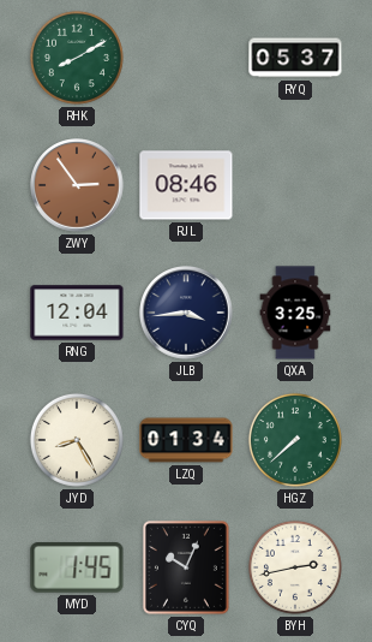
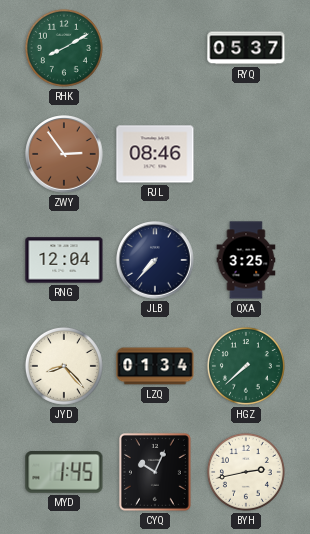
JLB: 3:44 -> 7:37
JYD: 8:25 -> 8:23
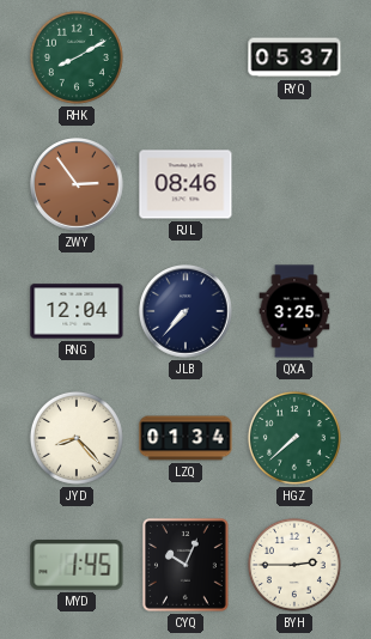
BYH: 2:43 -> 2:45
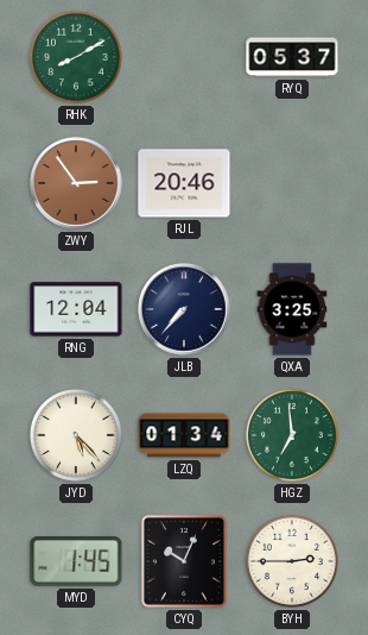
RJL: 08:46 -> 20:46
JYD: 8:23 -> 5:23
HGZ: 7:38 -> 6:59
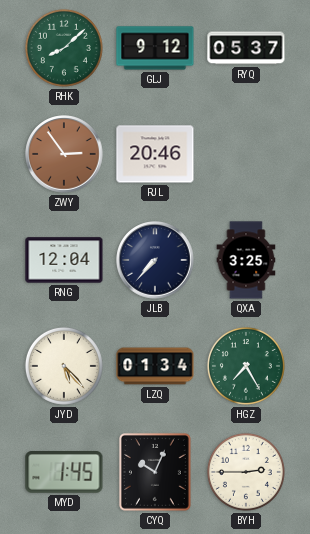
RHK: 8:10 -> 8:08
GLJ: none -> 9:12
HGZ: 6:59 -> 7:25
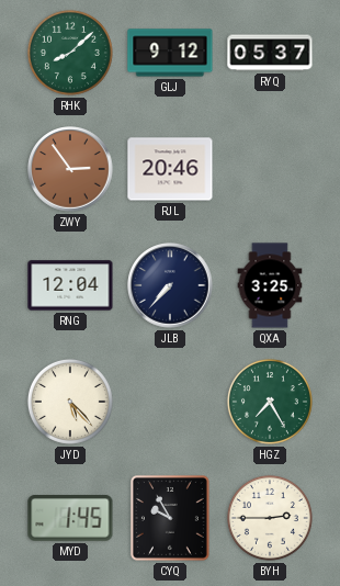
LZQ: 01:34 -> none
CYQ: 10:04 -> 9:55
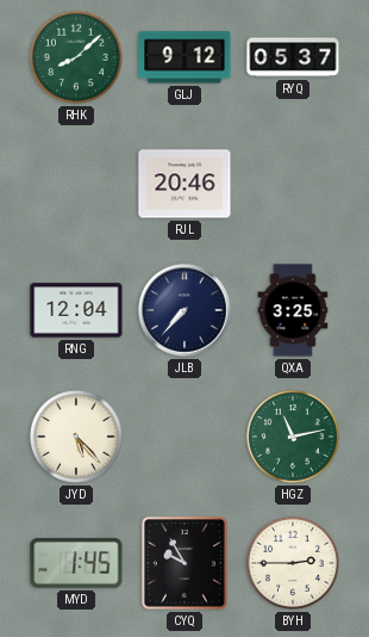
ZWY: 2:54 -> none
HGZ: 7:25 -> 11:13
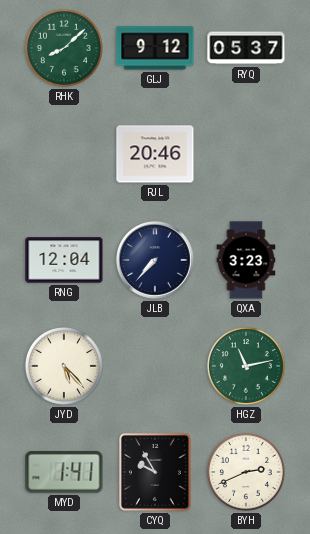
QXA: 3:25 -> 3:23
MYD: 1:45 -> 1:41
BYH: 2:45 -> 2:41
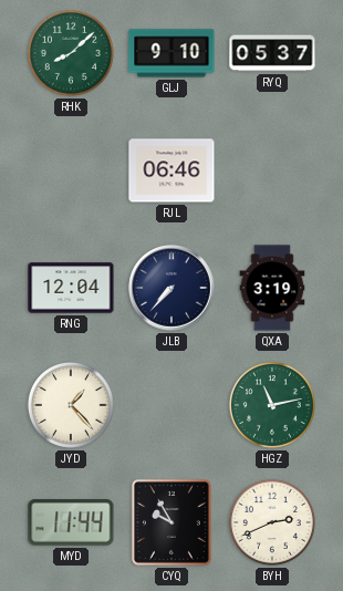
GLJ: 9:12 -> 9:10
RJL: 20:46 -> 06:46
QXA: 3:23 -> 3:19
JYD: 5:23 -> 1:23
MYD: 1:41 -> 11:44
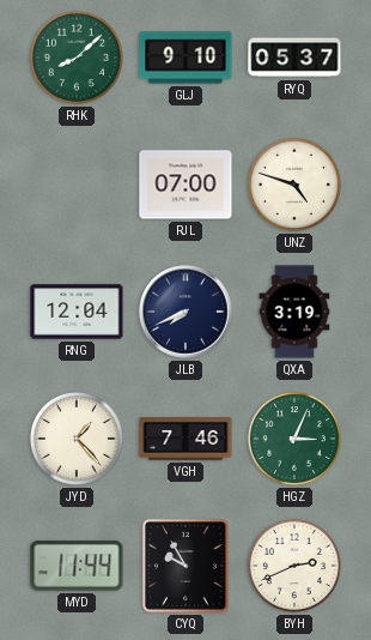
RJL: 06:46 -> 07:00
UNZ: none -> 4:48
JLB: 7:37 -> 7:41
VGH: none -> 7:46
HGZ: 11:13 -> 3:04
